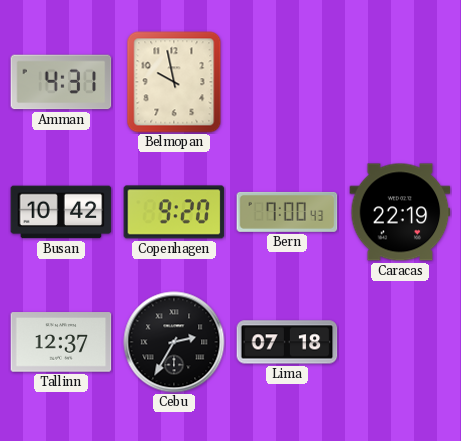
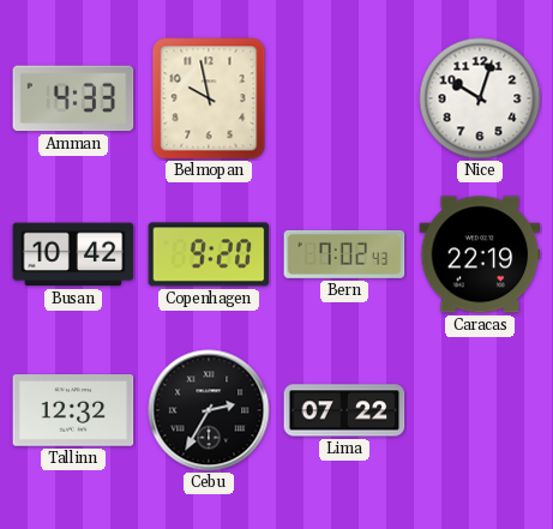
Amman: 4:31 -> 4:33
Nice: none -> 10:03
Bern: 7:00 -> 7:02
Tallinn: 12:37 -> 12:32
Lima: 07:18 -> 07:22
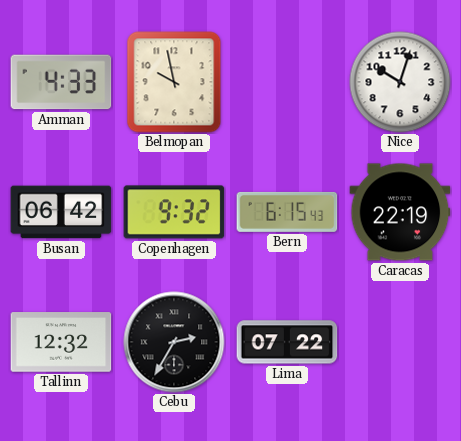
Busan: 10:42 -> 06:42
Copenhagen: 9:20 -> 9:32
Bern: 7:02 -> 6:15
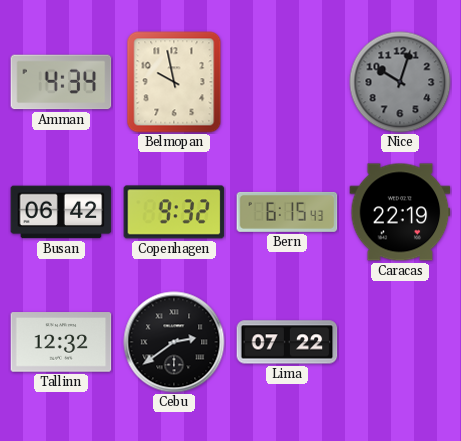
Amman: 4:33 -> 4:34
Nice dial: white -> grey
Cebu: 2:35 -> 2:39
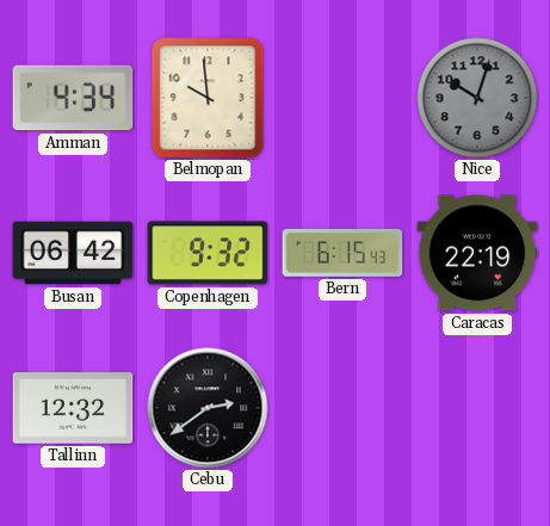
Belmopan: 9:58 -> 9:59
Lima: 07:22 -> none
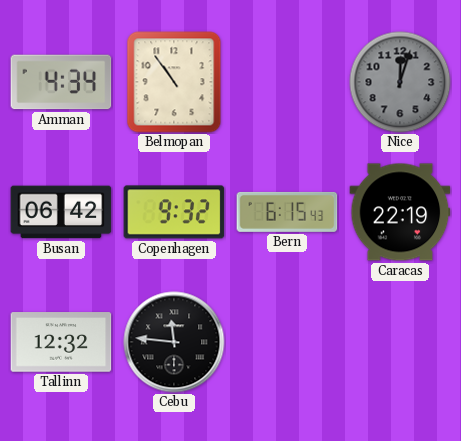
Belmopan: 9:59 -> 10:54
Nice: 10:03 -> 12:03
Cebu: 2:39 -> 11:46
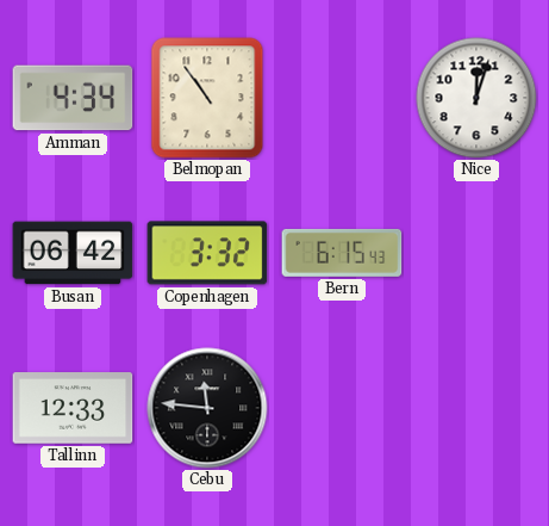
Nice dial: grey -> white
Copenhagen: 9:32 -> 3:32
Caracas: 22:19 -> none
Tallinn: 12:32 -> 12:33
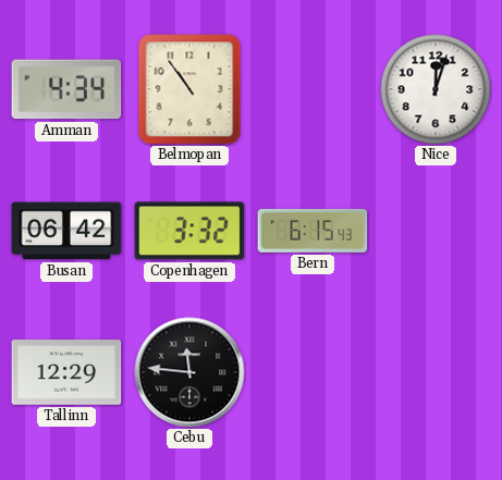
Tallinn: 12:33 -> 12:29
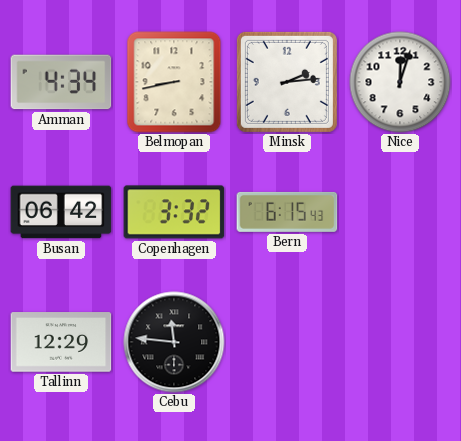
Belmopan: 10:54 -> 8:43
Minsk: none -> 2:14
